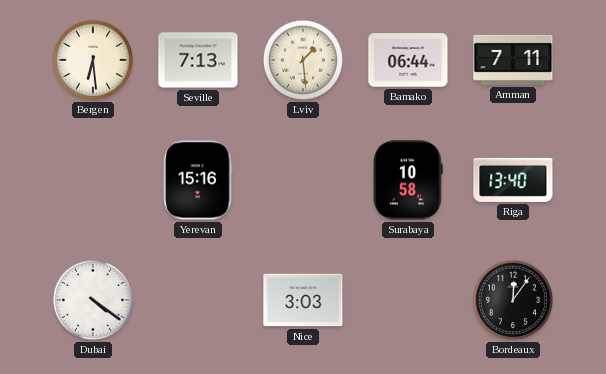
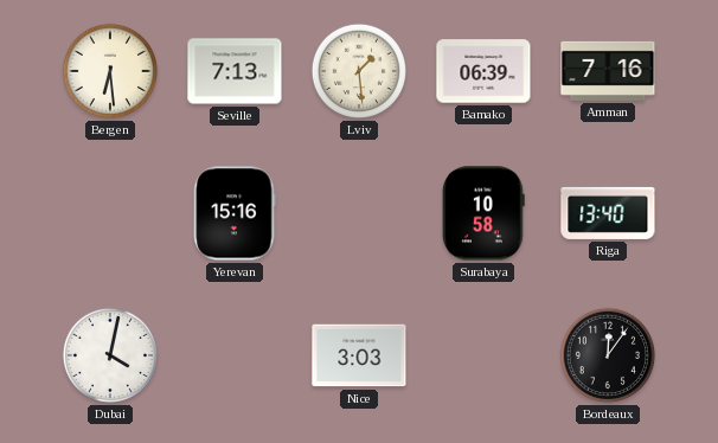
Bamako: 06:44 -> 06:39
Amman: 7:11 -> 7:16
Dubai: 4:21 -> 4:02
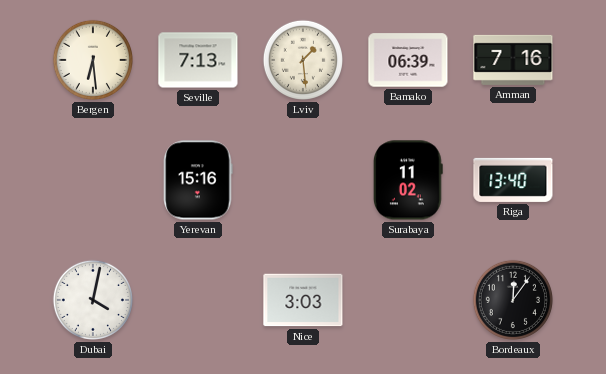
Surabaya: 10:58 -> 11:02
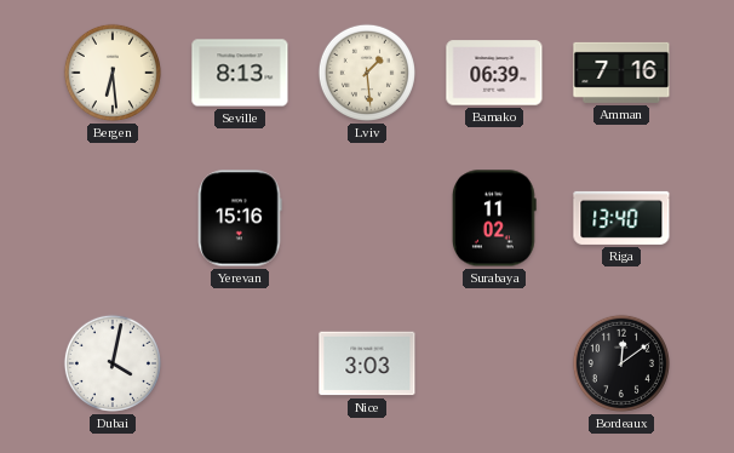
Seville: 7:13 -> 8:13
Bordeaux: 12:06 -> 12:09
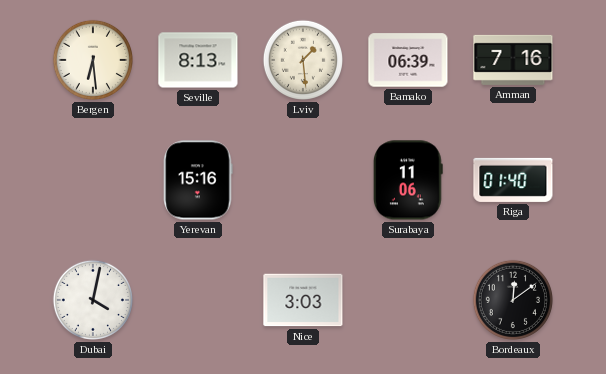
Surabaya: 11:02 -> 11:06
Riga: 13:40 -> 01:40
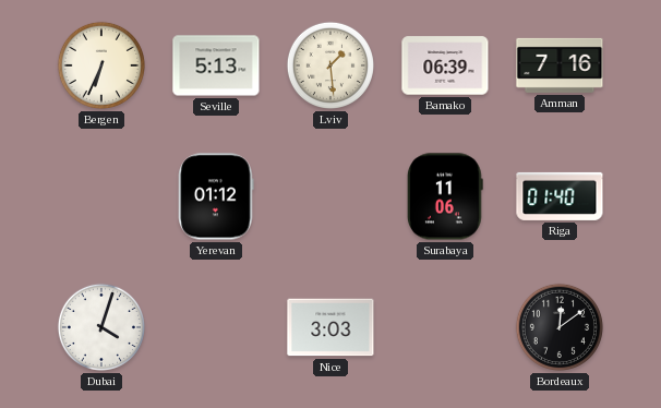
Bergen: 6:29 -> 6:34
Seville: 8:13 -> 5:13
Yerevan: 15:16 -> 01:12
Dubai: 4:02 -> 4:03
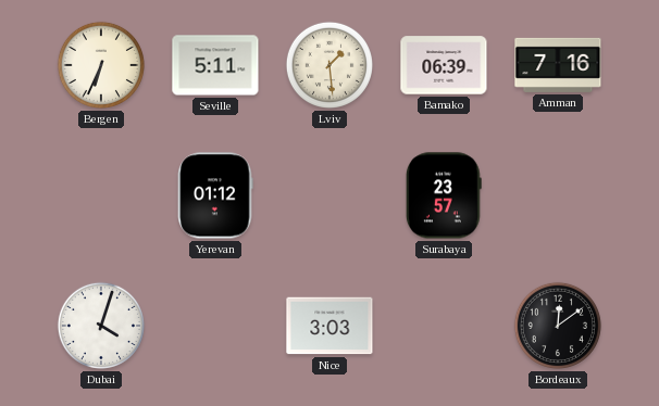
Seville: 5:13 -> 5:11
Surabaya: 11:06 -> 23:57
Riga: 01:40 -> none
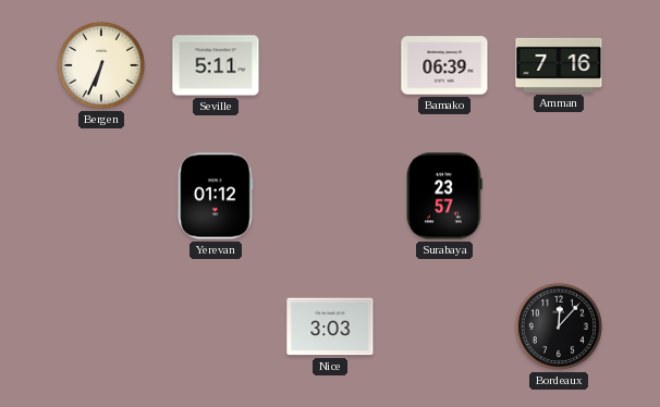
Lviv: 1:29 -> none
Dubai: 4:03 -> none
Bordeaux: 12:09 -> 12:07
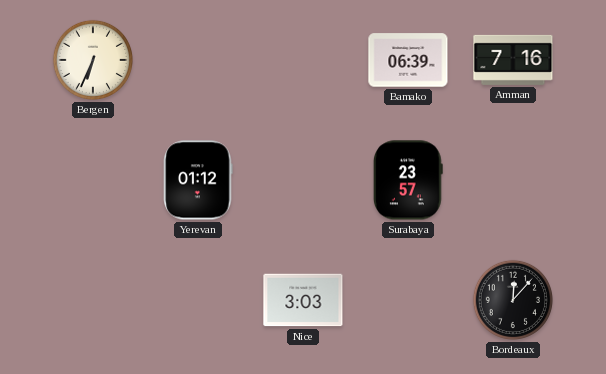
Seville: 5:11 -> none
